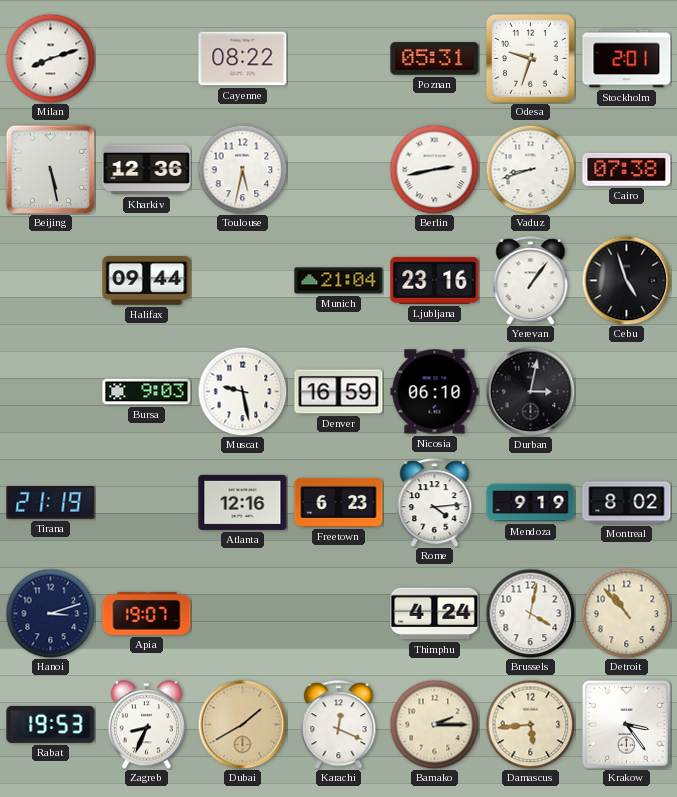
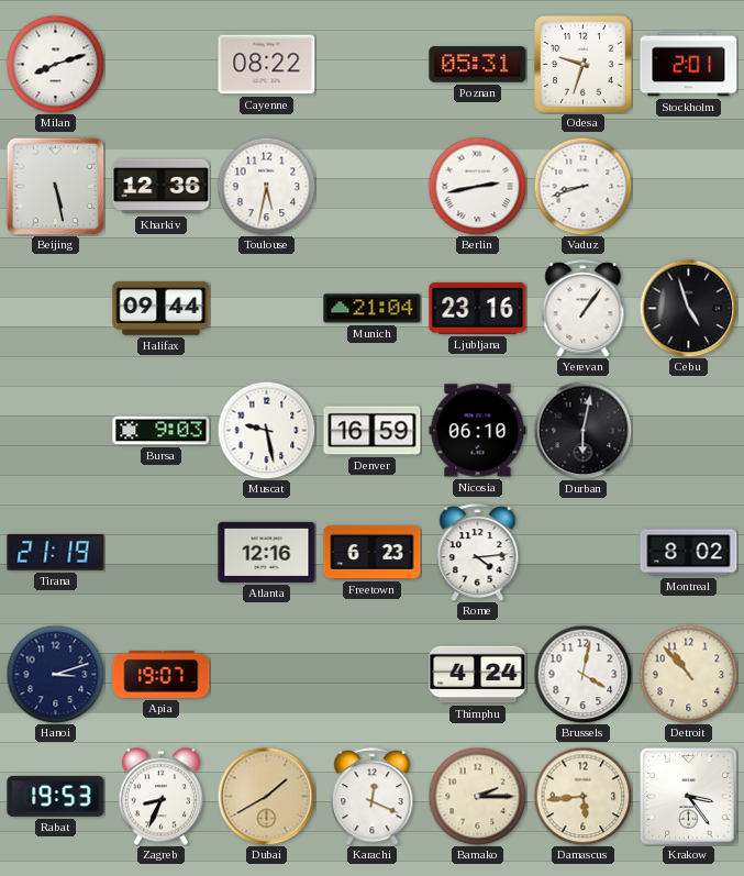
Cairo: 07:38 -> none
Durban: 3:02 -> 6:02
Mendoza: 9:19 -> none
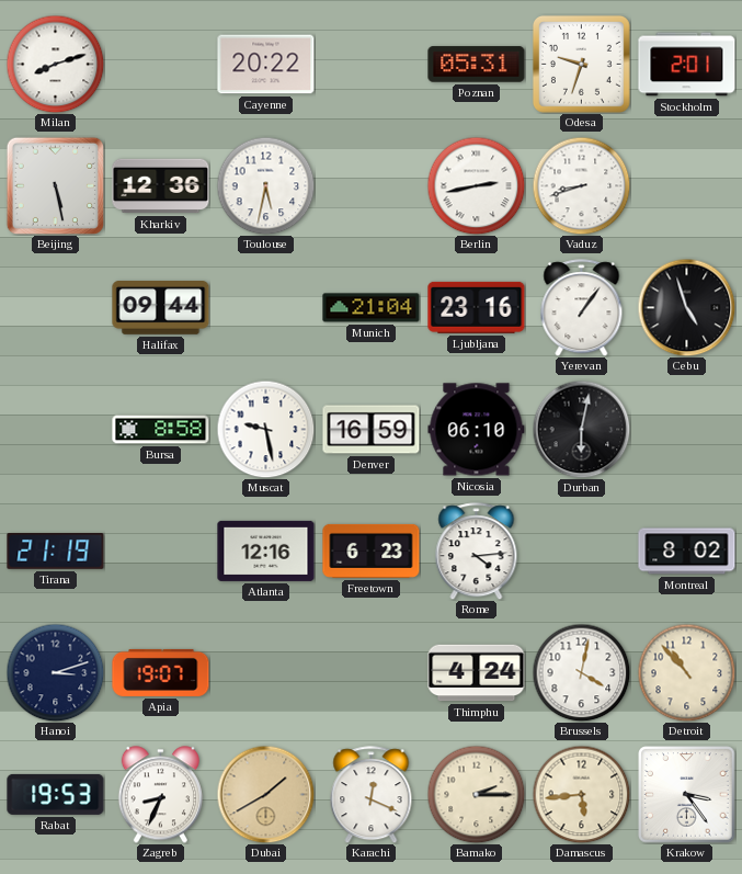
Cayenne: 08:22 -> 20:22
Bursa: 9:03 -> 8:58
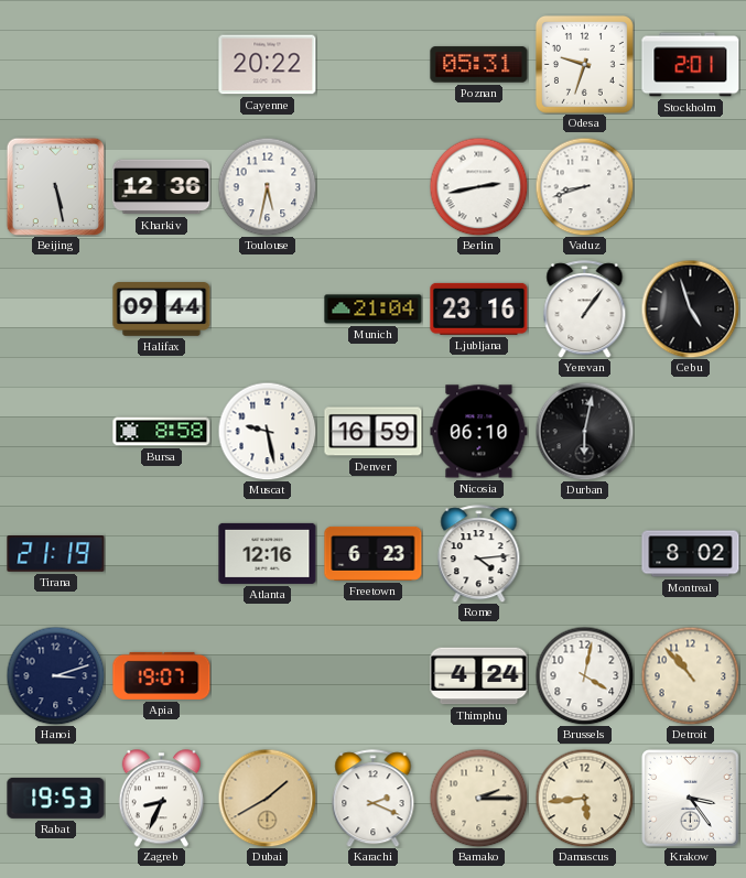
Milan: 8:12 -> none
Karachi: 12:19 -> 2:19
